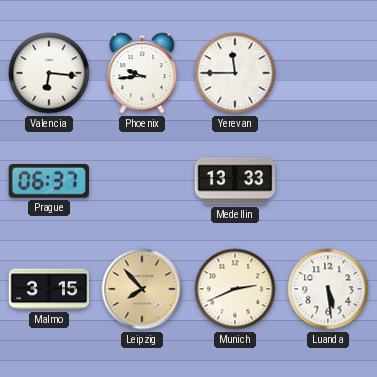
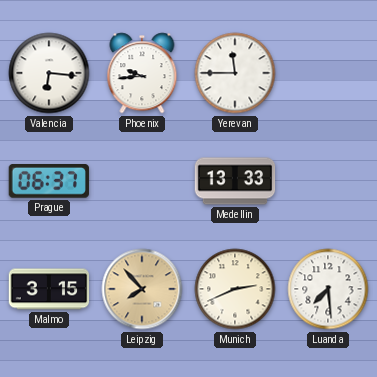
Luanda: 5:29 -> 7:29
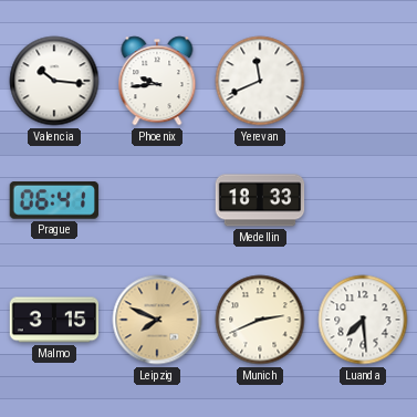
Valencia: 6:16 -> 10:16
Yerevan: 11:45 -> 11:41
Prague: 06:37 -> 06:41
Medellin: 13:33 -> 18:33
Leipzig: 7:53 -> 7:49
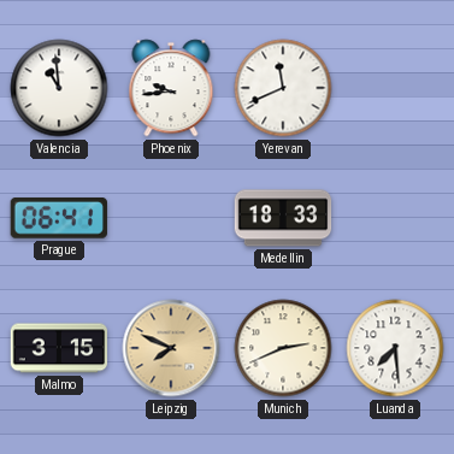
Valencia: 10:16 -> 10:59
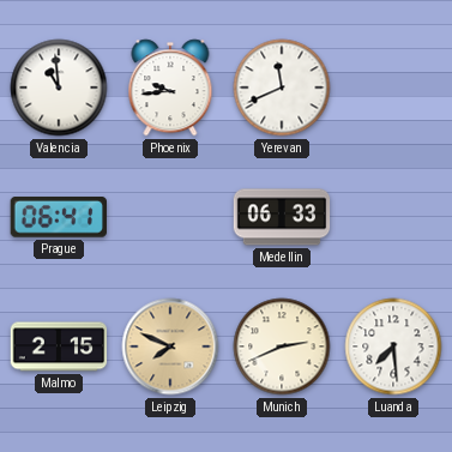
Medellin: 18:33 -> 06:33
Malmo: 3:15 -> 2:15
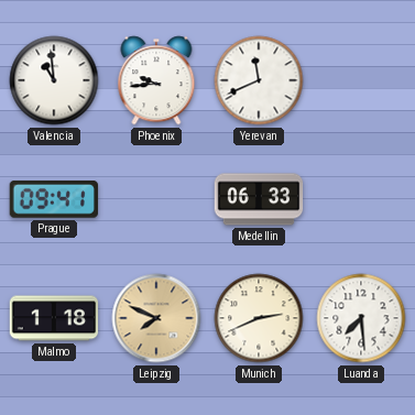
Prague: 06:41 -> 09:41
Malmo: 2:15 -> 1:18
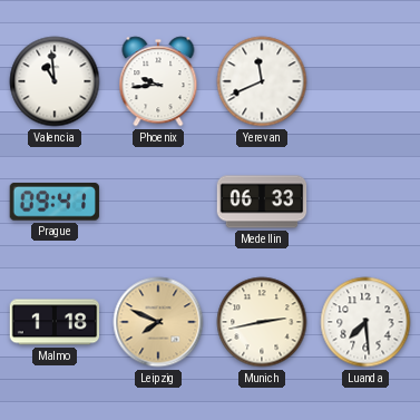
Munich: 2:41 -> 2:43
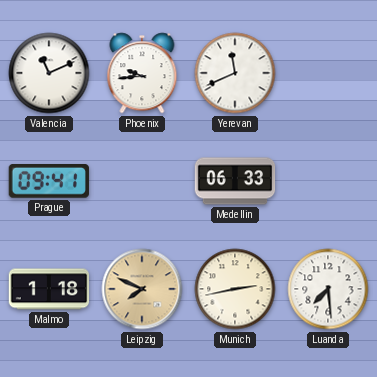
Valencia: 10:59 -> 11:11
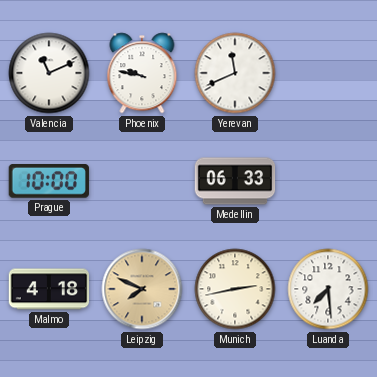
Phoenix: 9:44 -> 9:47
Prague: 09:41 -> 10:00
Malmo: 1:18 -> 4:18
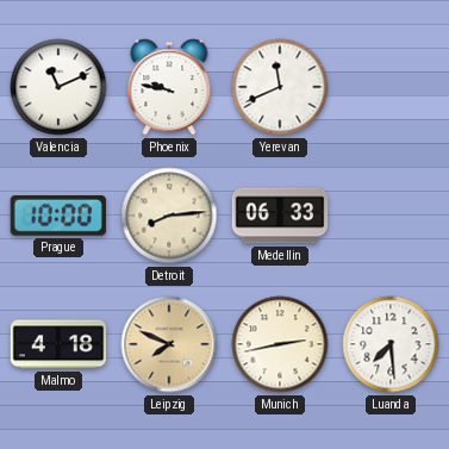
Detroit: none -> 8:14
